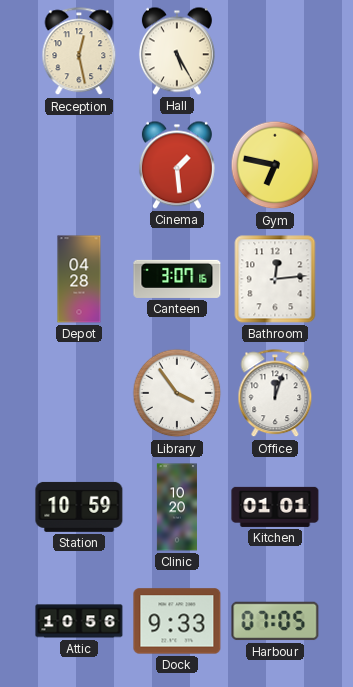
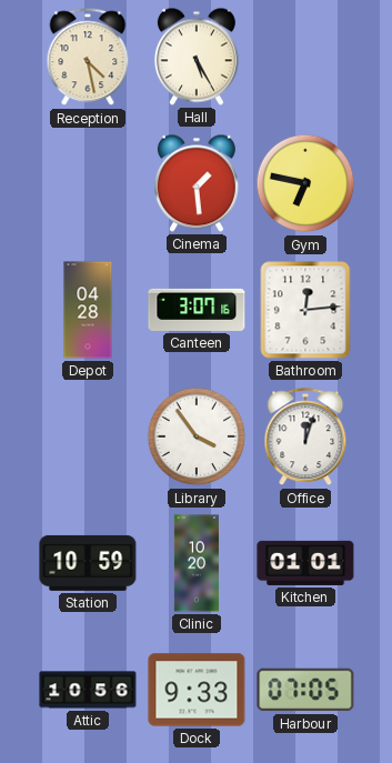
Reception: 12:28 -> 4:28
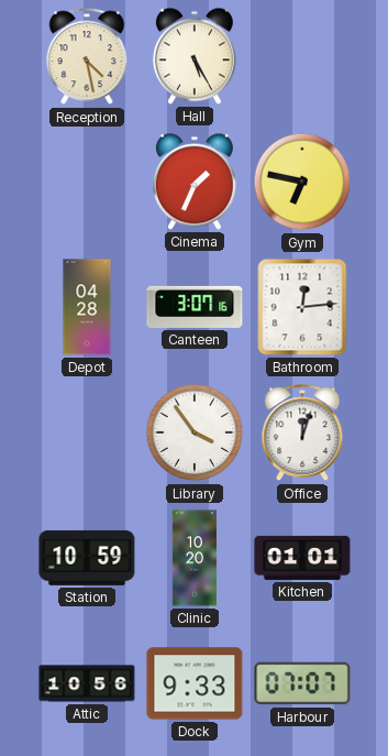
Cinema: 1:29 -> 1:34
Harbour: 07:05 -> 07:07
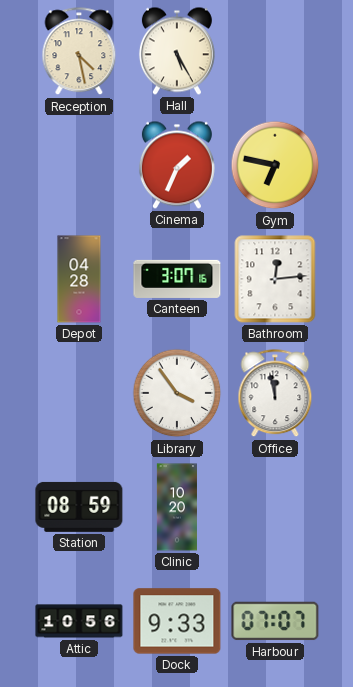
Office: 12:03 -> 11:58
Station: 10:59 -> 08:59
Kitchen: 01:01 -> none
